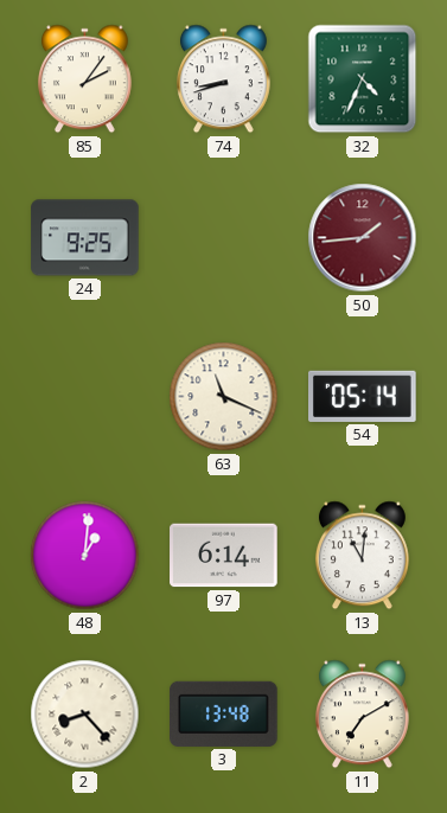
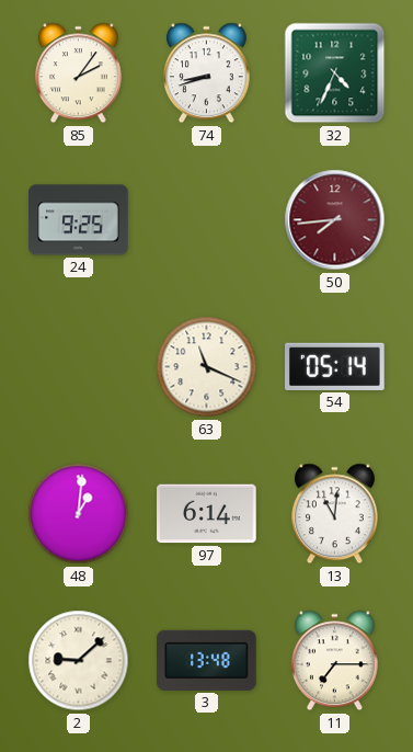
50: 1:44 -> 7:44
2: 8:23 -> 9:08
11: 7:10 -> 7:15
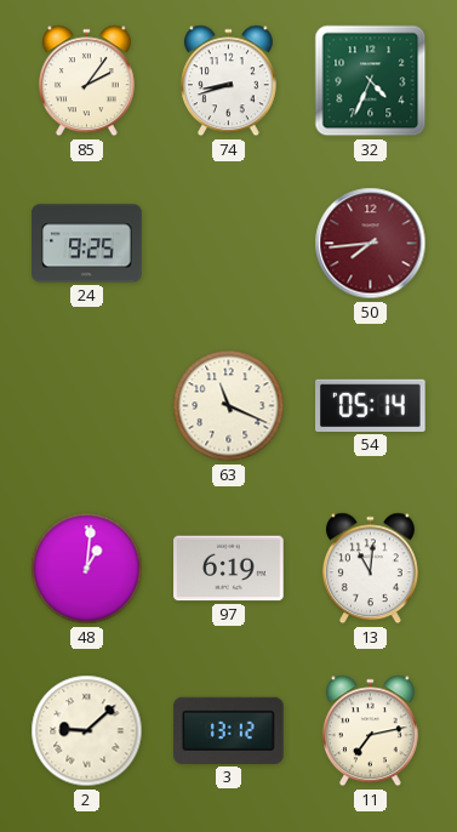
97: 6:14 -> 6:19
3: 13:48 -> 13:12
11: 7:15 -> 7:13
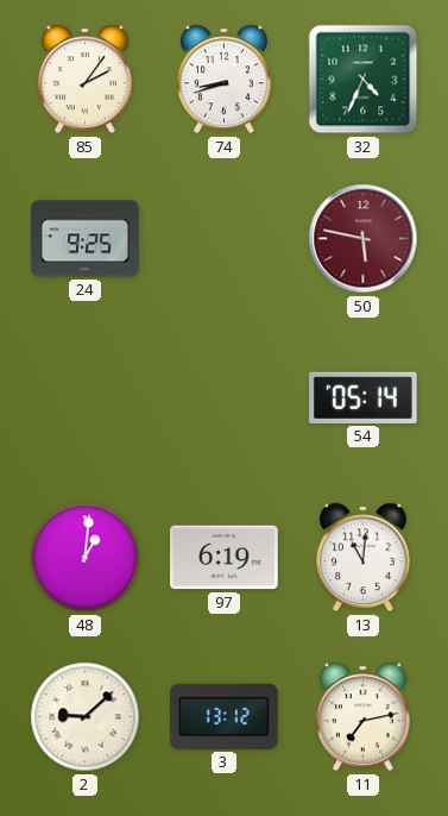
50: 7:44 -> 5:47
63: 11:19 -> none
